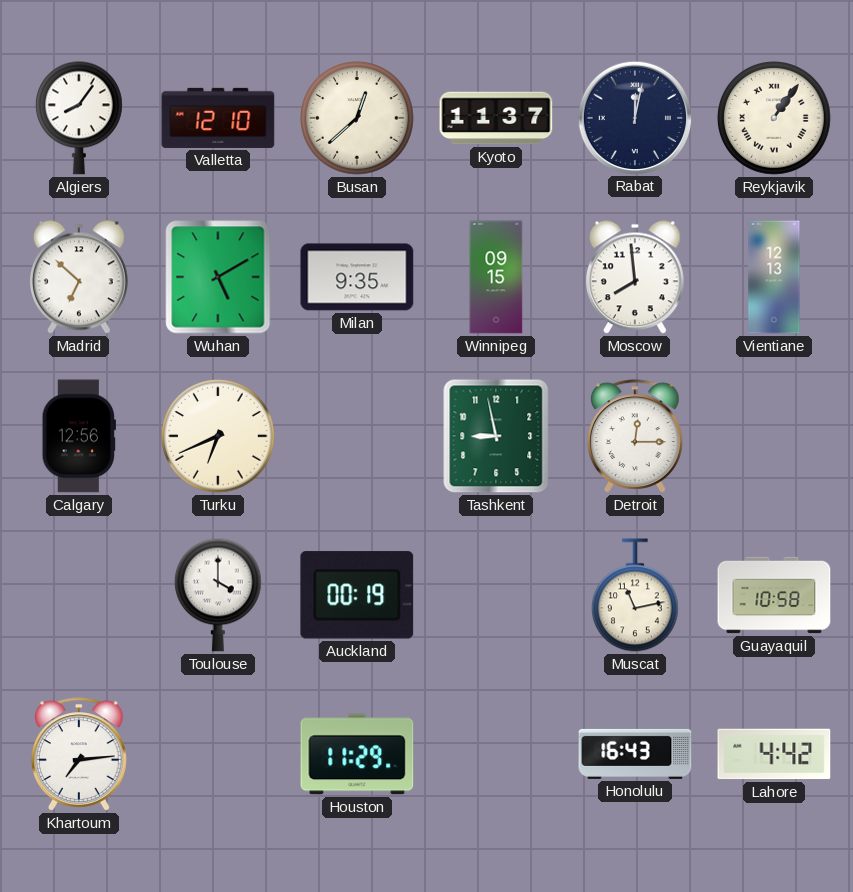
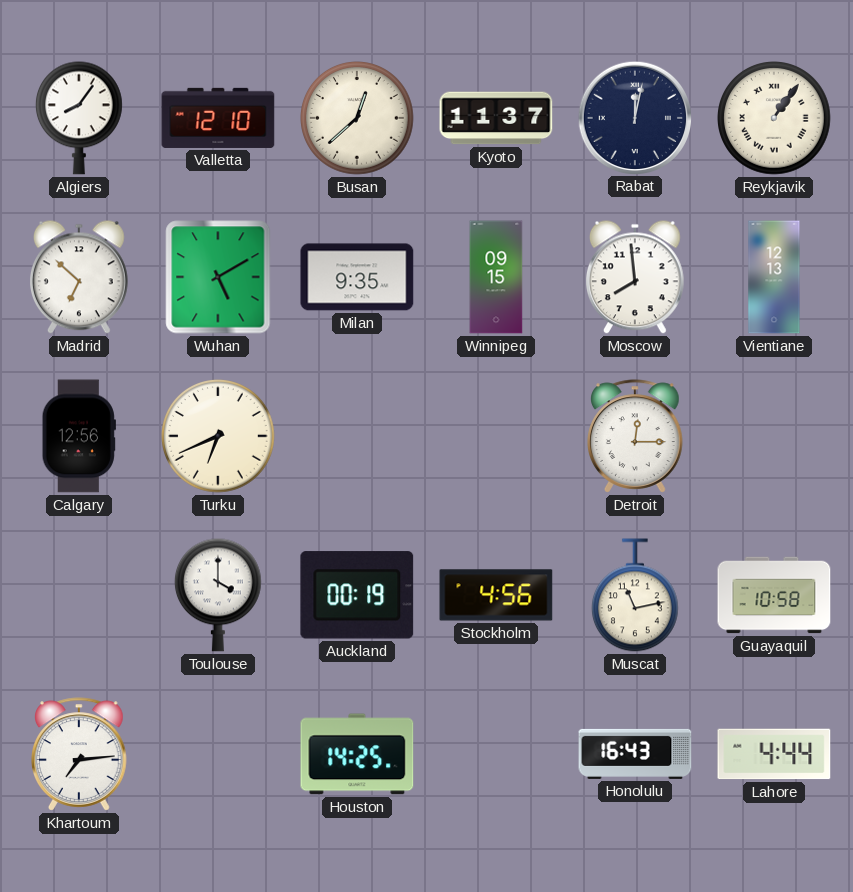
Tashkent: 8:58 -> none
Stockholm: none -> 4:56
Houston: 11:29 -> 14:25
Lahore: 4:42 -> 4:44
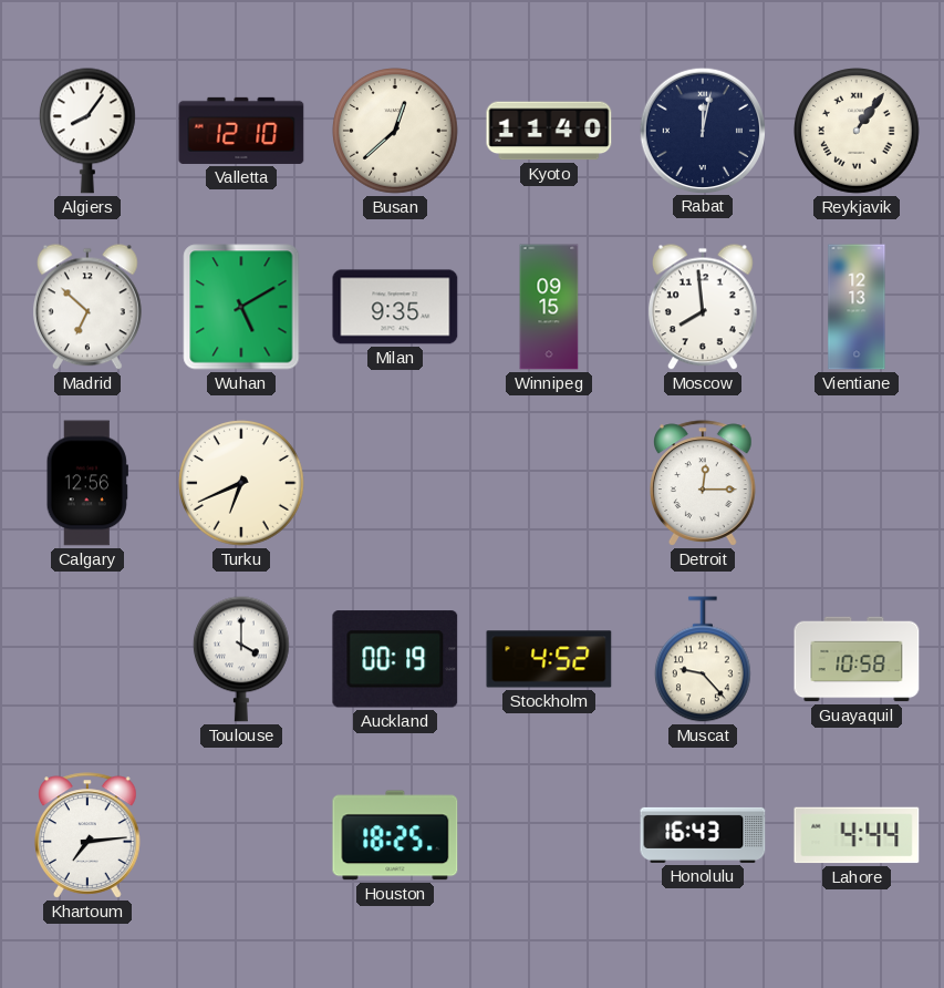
Kyoto: 11:37 -> 11:40
Stockholm: 4:56 -> 4:52
Muscat: 11:13 -> 9:23
Houston: 14:25 -> 18:25
